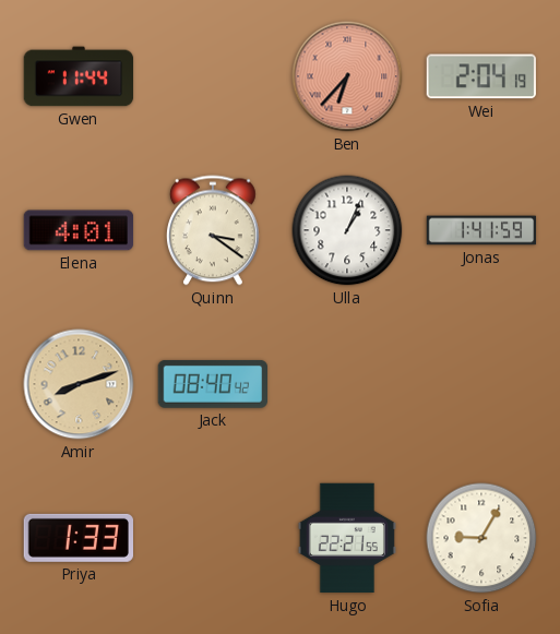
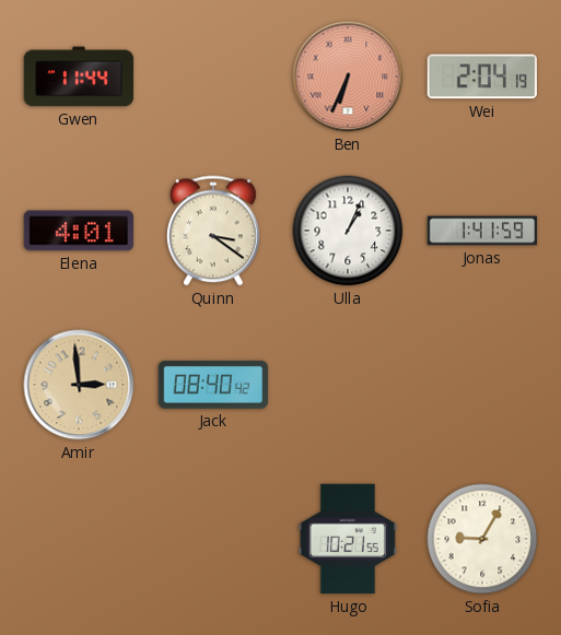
Ben: 6:37 -> 6:34
Amir: 8:12 -> 2:59
Priya: 1:33 -> none
Hugo: 22:21 -> 10:21
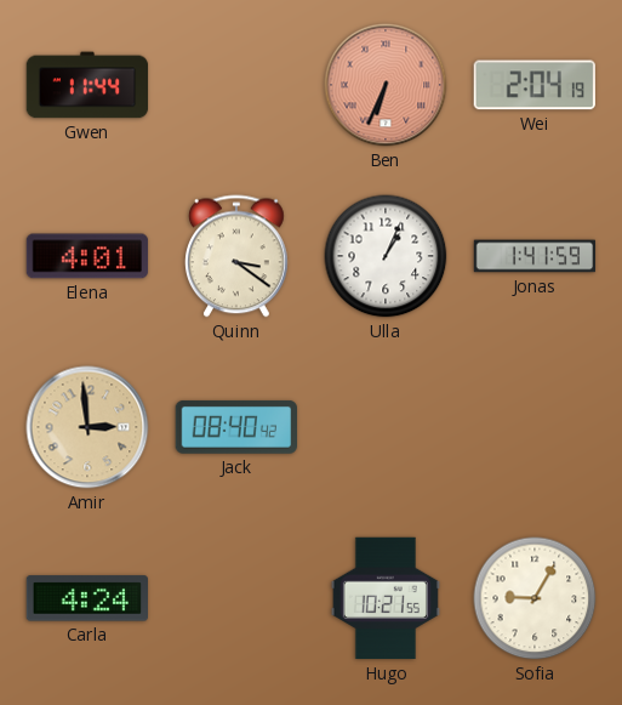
Carla: none -> 4:24
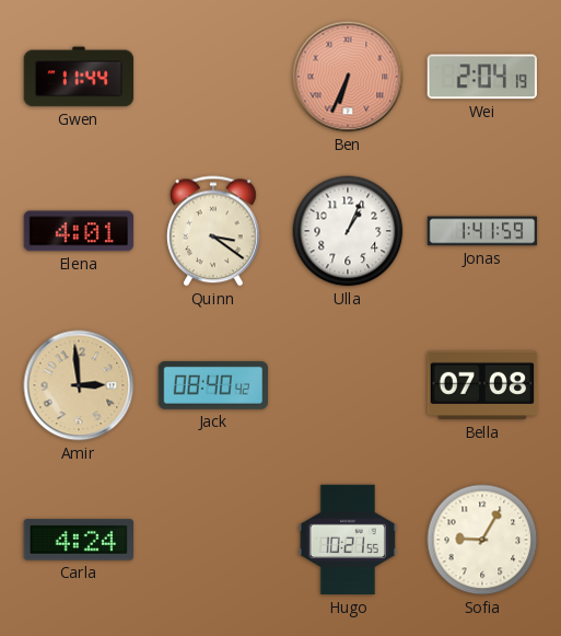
Bella: none -> 07:08
